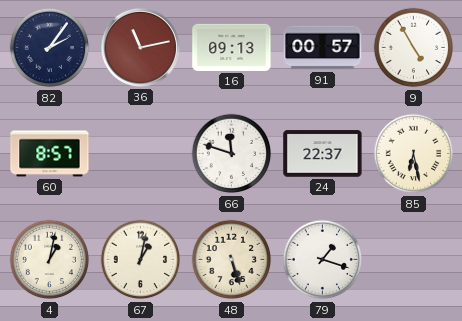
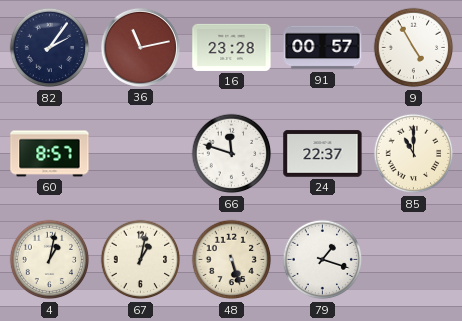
16: 09:13 -> 23:28
85: 6:28 -> 11:00
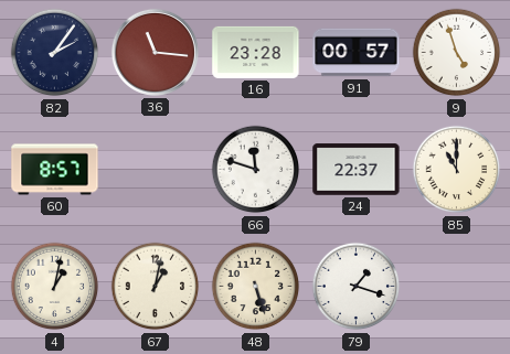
36: 11:13 -> 11:16
9: 4:55 -> 4:57
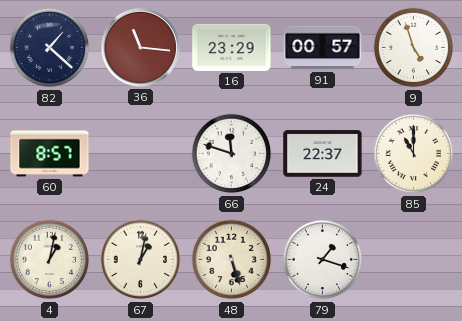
82: 2:06 -> 1:22
16: 23:28 -> 23:29
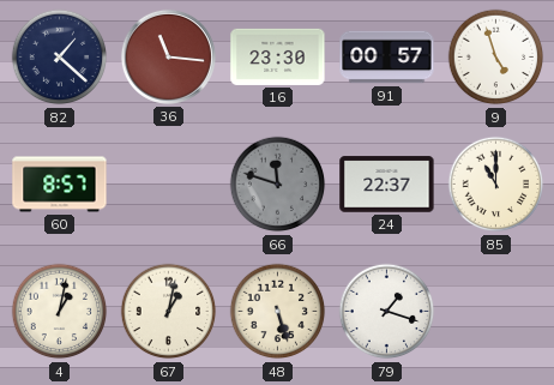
16: 23:29 -> 23:30
66 dial: white -> grey
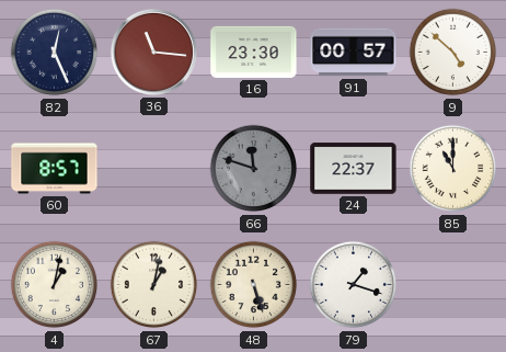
82: 1:22 -> 12:26
9: 4:57 -> 4:52
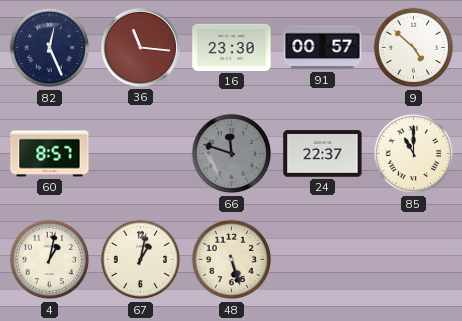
79: 1:18 -> none
